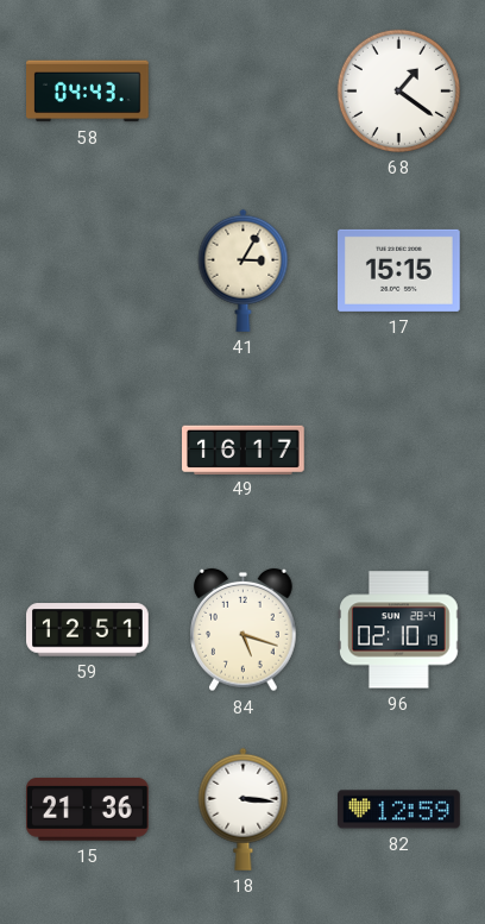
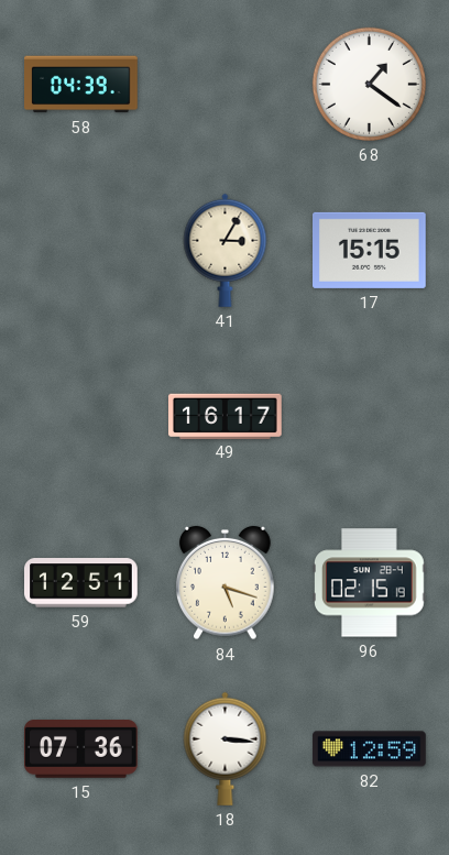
58: 04:43 -> 04:39
96: 02:10 -> 02:15
15: 21:36 -> 07:36
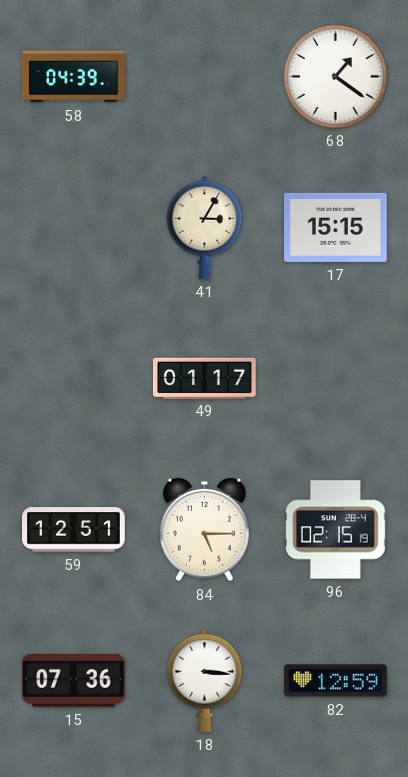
49: 16:17 -> 01:17
84: 5:18 -> 5:15
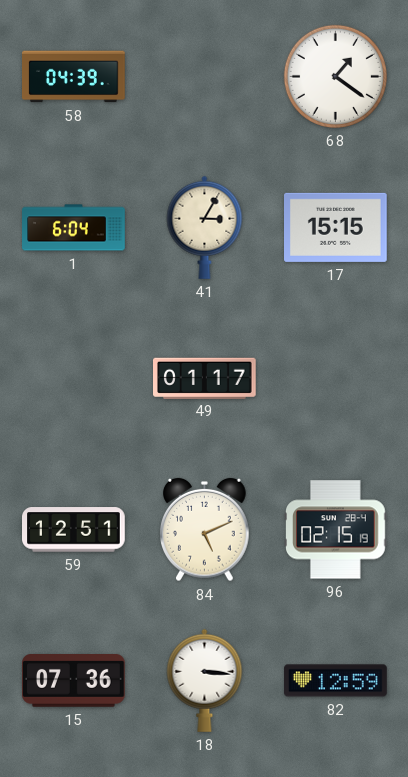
1: none -> 6:04
84: 5:15 -> 5:11
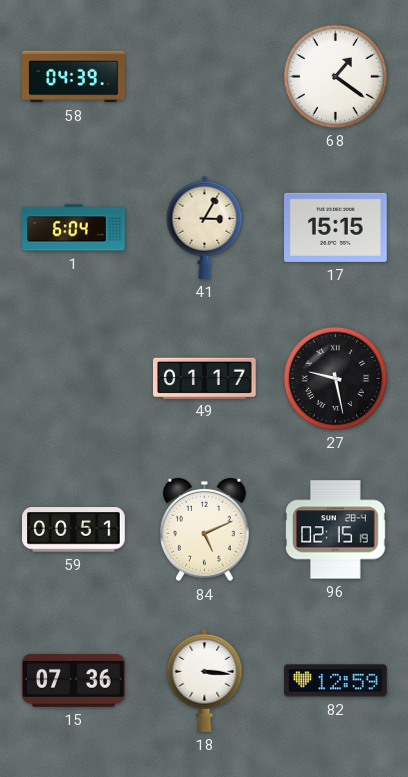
27: none -> 9:28
59: 12:51 -> 00:51
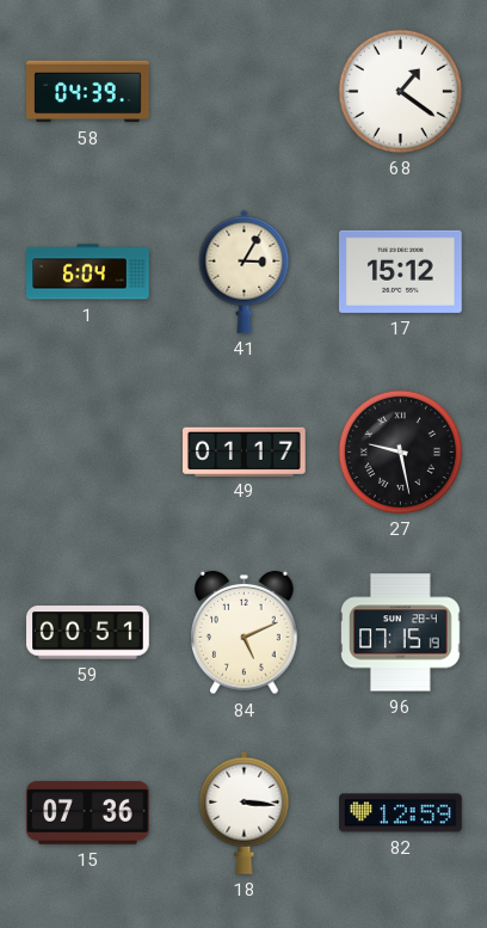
17: 15:15 -> 15:12
96: 02:15 -> 07:15
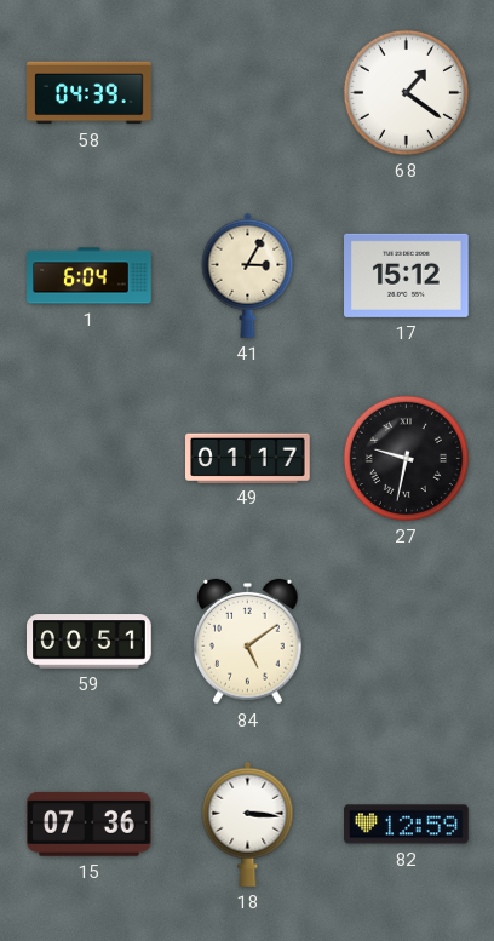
27: 9:28 -> 9:32
84: 5:11 -> 5:09
96: 07:15 -> none
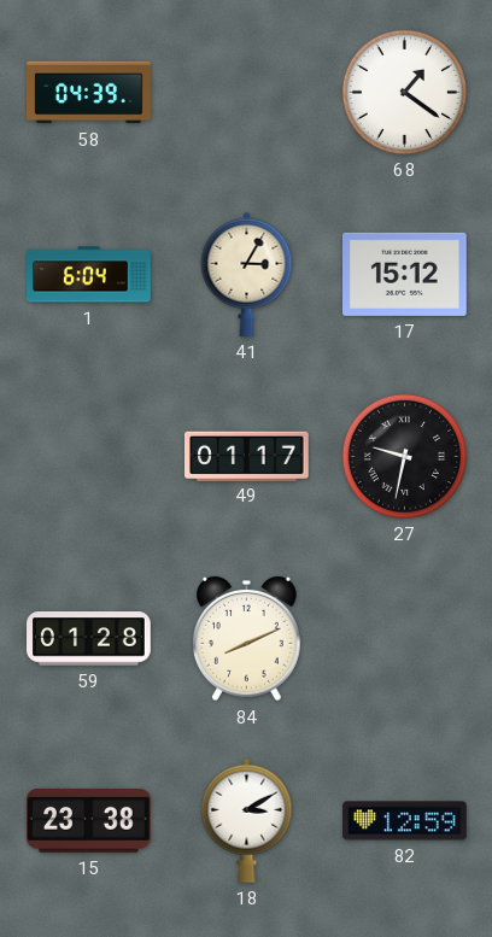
59: 00:51 -> 01:28
84: 5:09 -> 8:11
15: 07:36 -> 23:38
18: 3:16 -> 3:10
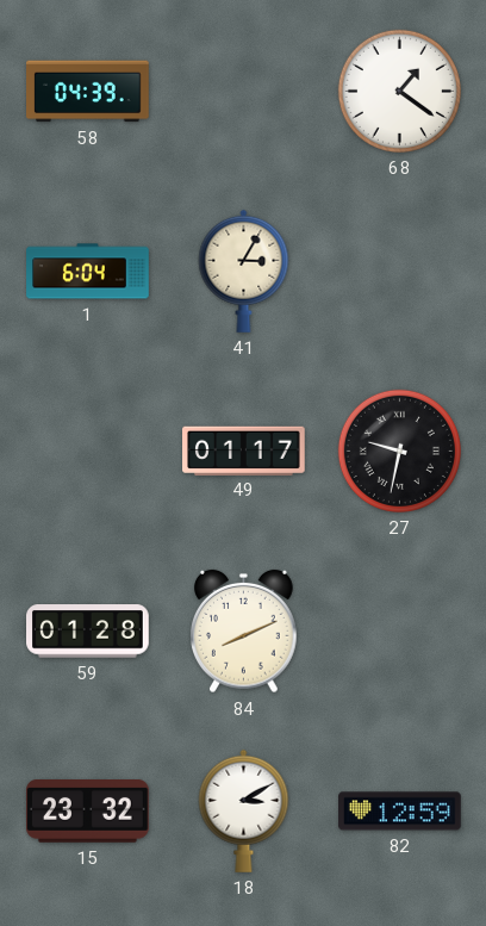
17: 15:12 -> none
15: 23:38 -> 23:32
